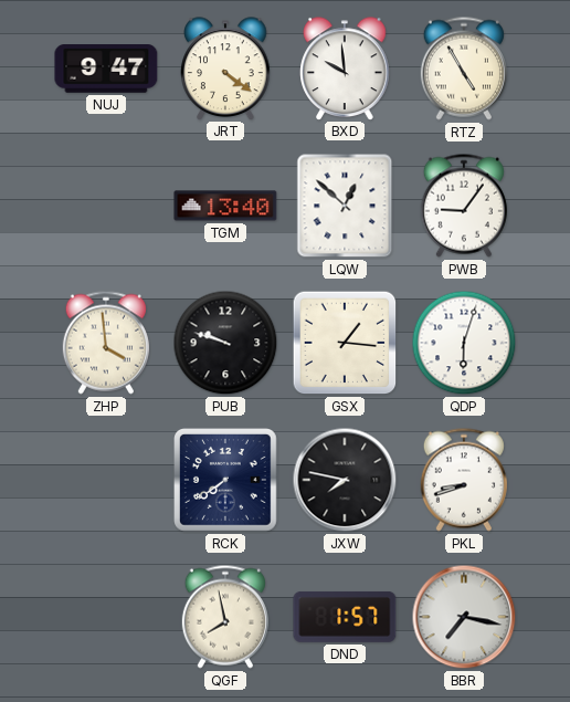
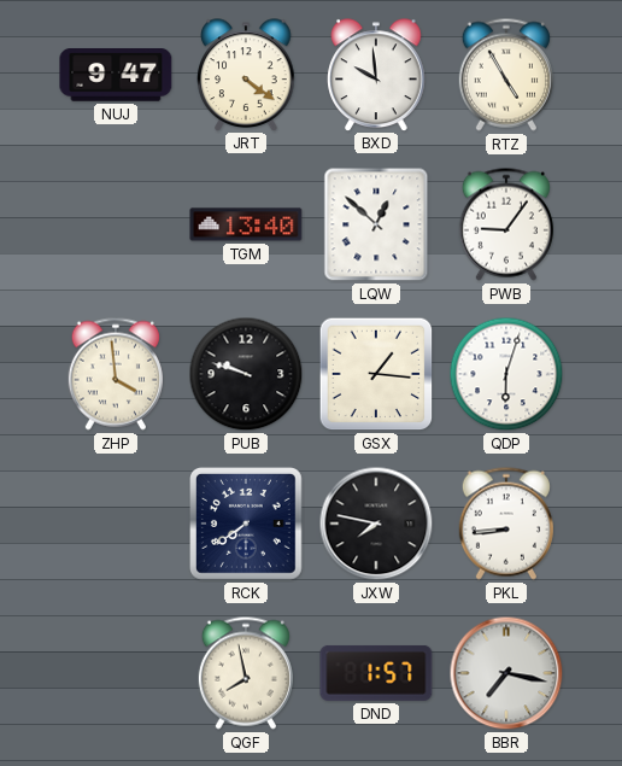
PKL: 8:42 -> 8:44
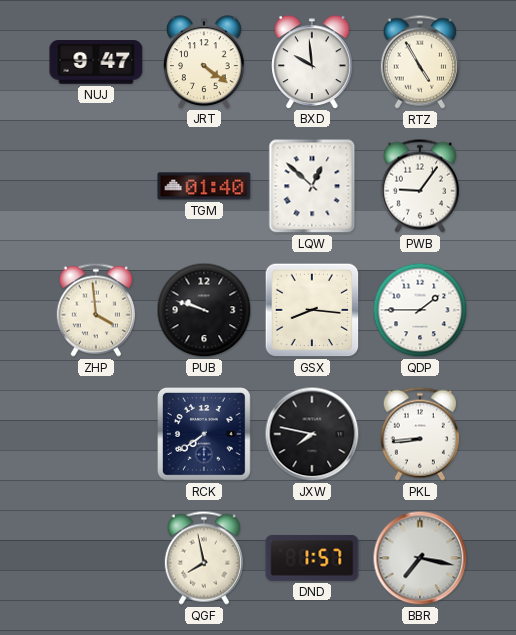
TGM: 13:40 -> 01:40
GSX: 1:16 -> 8:16
QDP: 6:03 -> 1:45
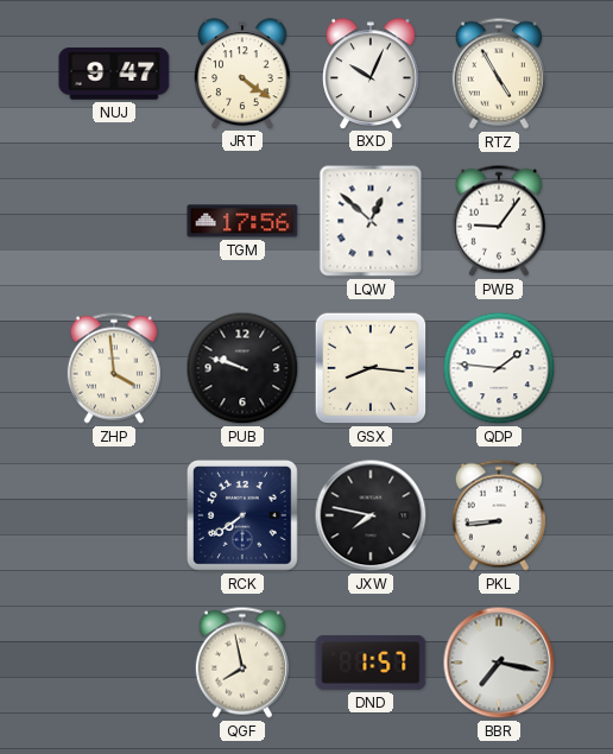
BXD: 9:59 -> 10:04
TGM: 01:40 -> 17:56
QDP: 1:45 -> 1:46
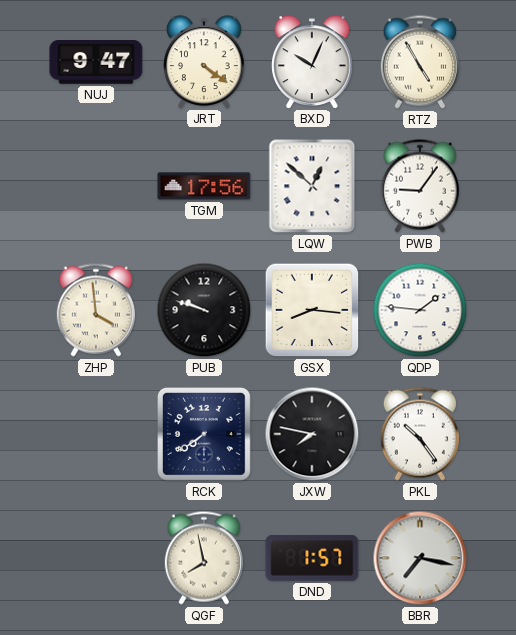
PKL: 8:44 -> 10:24
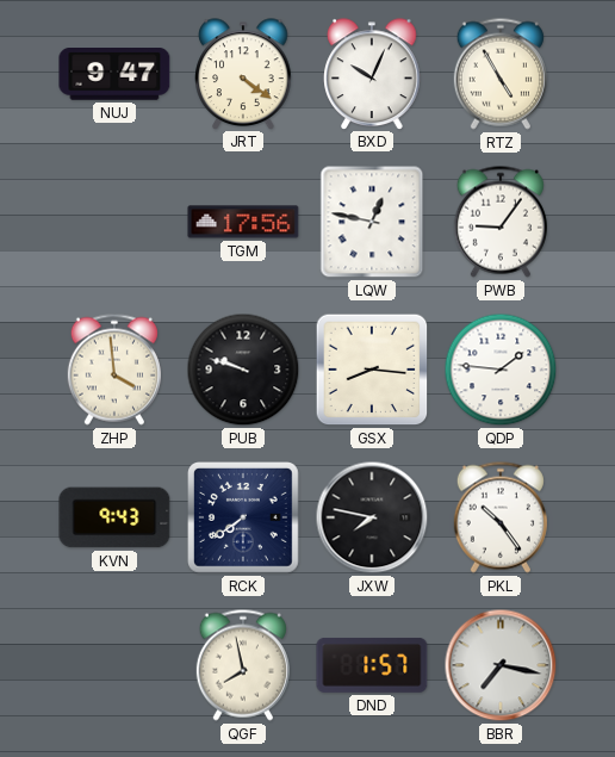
LQW: 12:52 -> 12:47
KVN: none -> 9:43
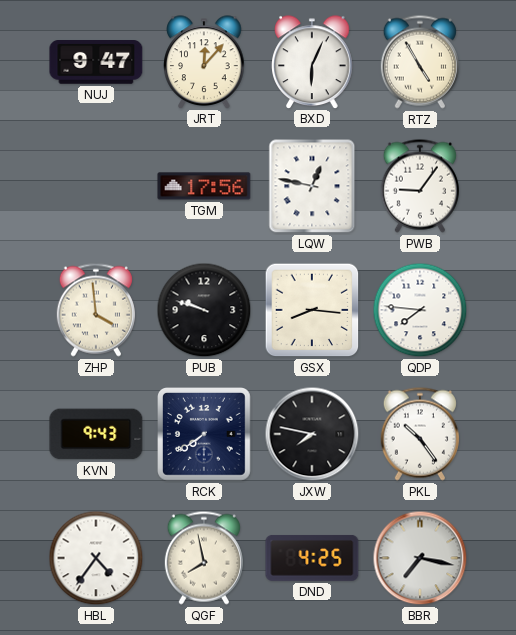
JRT: 4:21 -> 12:07
BXD: 10:04 -> 6:04
QDP: 1:46 -> 7:46
HBL: none -> 4:36
DND: 1:57 -> 4:25
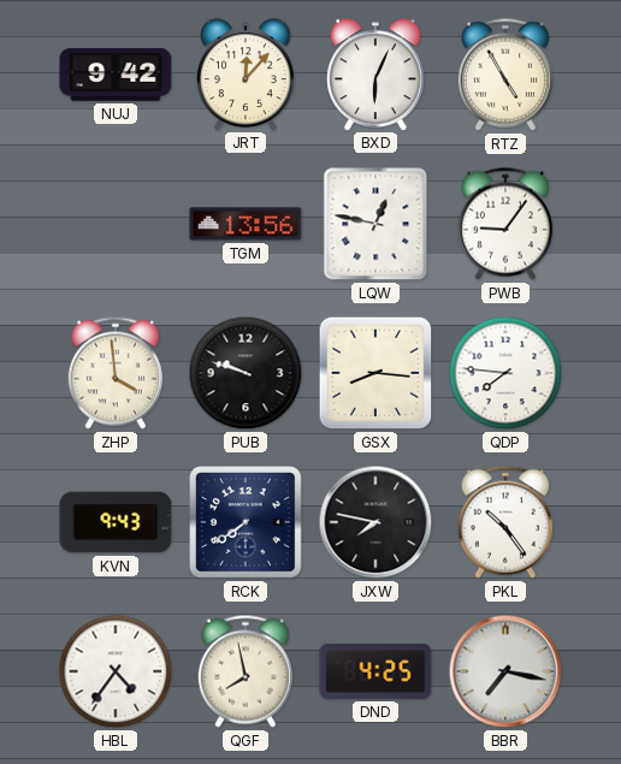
NUJ: 9:47 -> 9:42
TGM: 17:56 -> 13:56
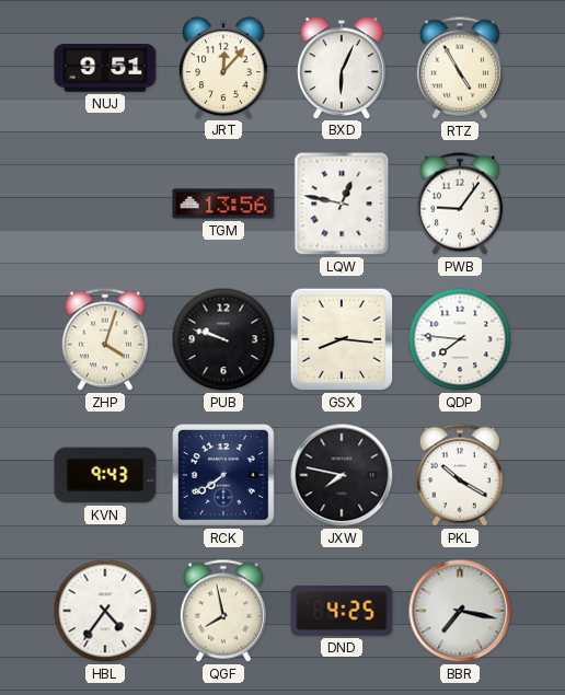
NUJ: 9:42 -> 9:51
ZHP: 3:59 -> 4:03
PKL: 10:24 -> 10:20
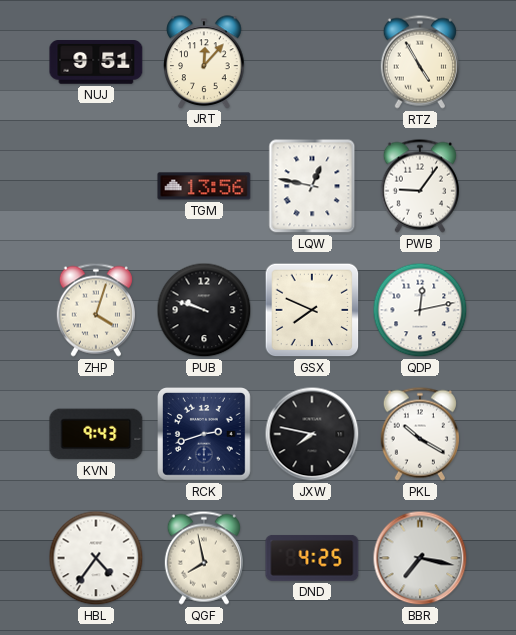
BXD: 6:04 -> none
GSX: 8:16 -> 7:49
QDP: 7:46 -> 12:13
RCK: 7:39 -> 2:42
